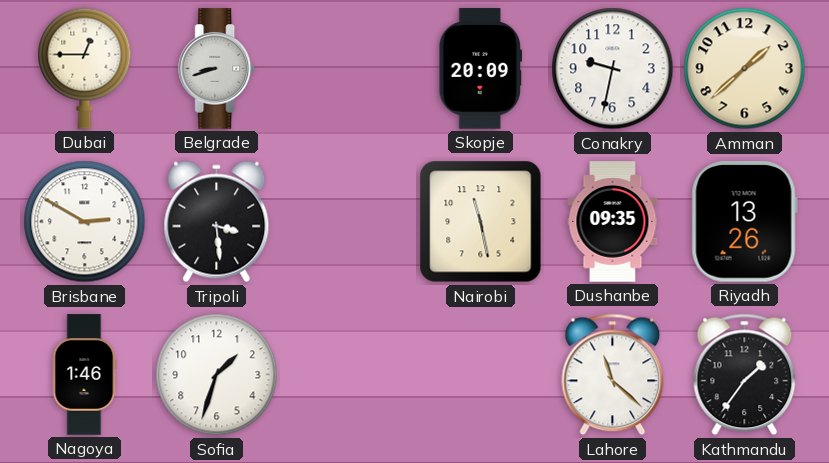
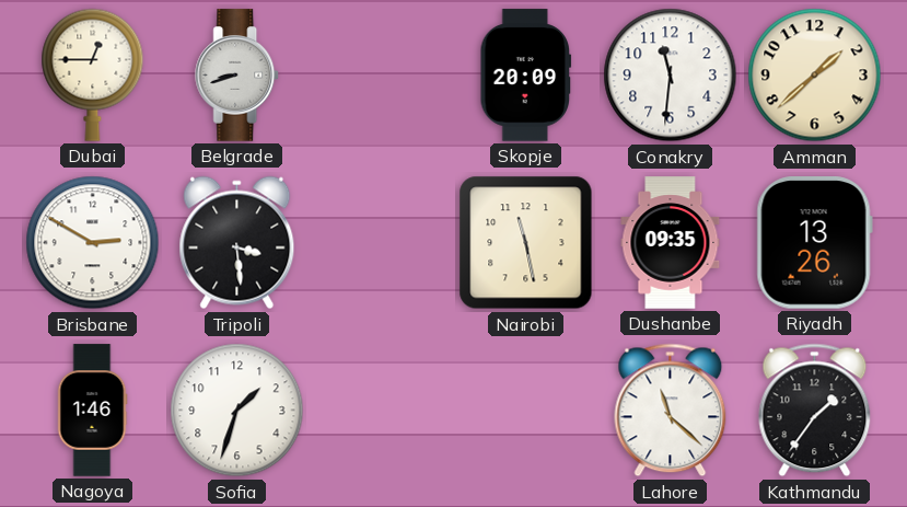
Conakry: 9:32 -> 11:31
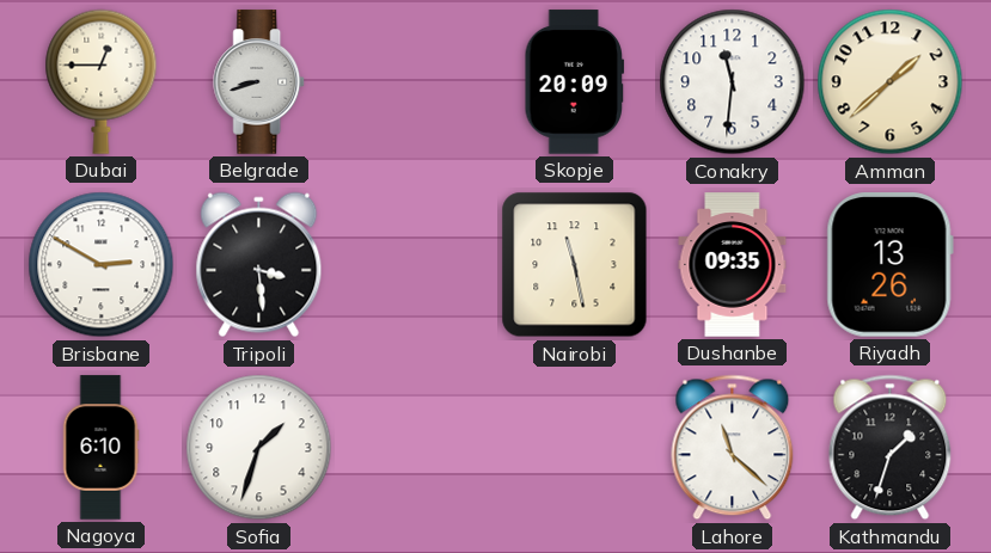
Nagoya: 1:46 -> 6:10
Kathmandu: 1:36 -> 1:33
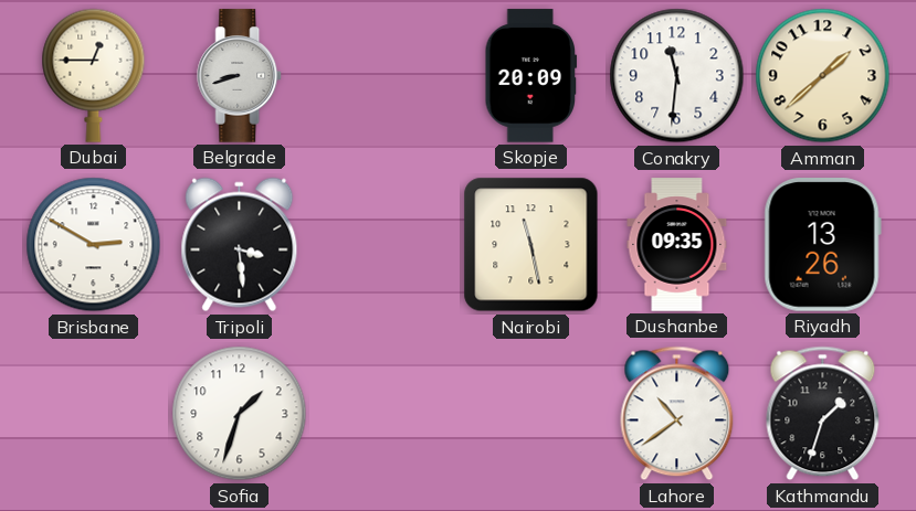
Nagoya: 6:10 -> none
Lahore: 11:22 -> 10:39
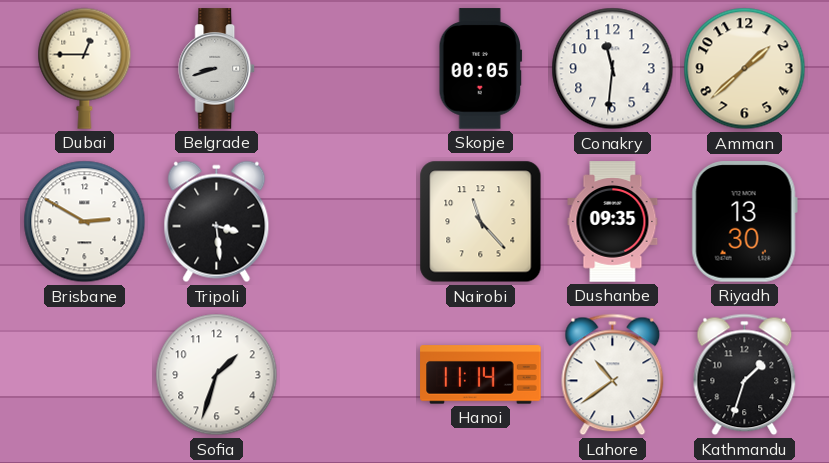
Skopje: 20:09 -> 00:05
Nairobi: 11:28 -> 11:23
Riyadh: 13:26 -> 13:30
Hanoi: none -> 11:14
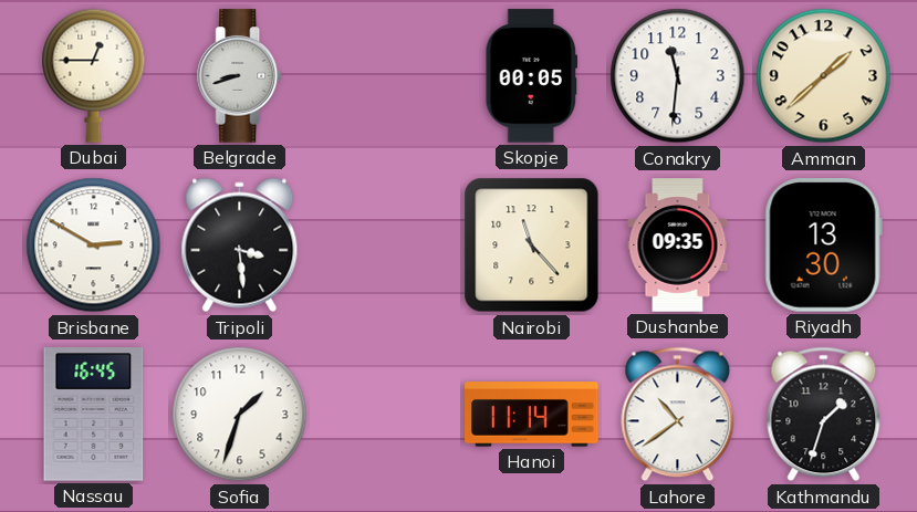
Nassau: none -> 16:45
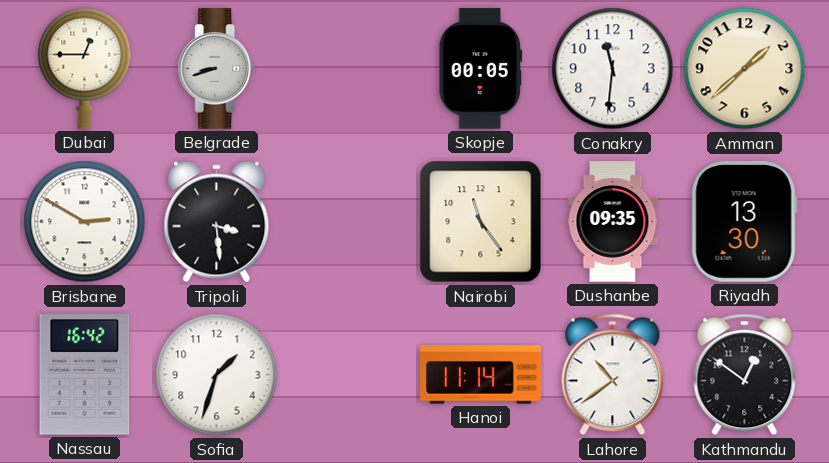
Nairobi: 11:23 -> 11:24
Nassau: 16:45 -> 16:42
Kathmandu: 1:33 -> 12:51
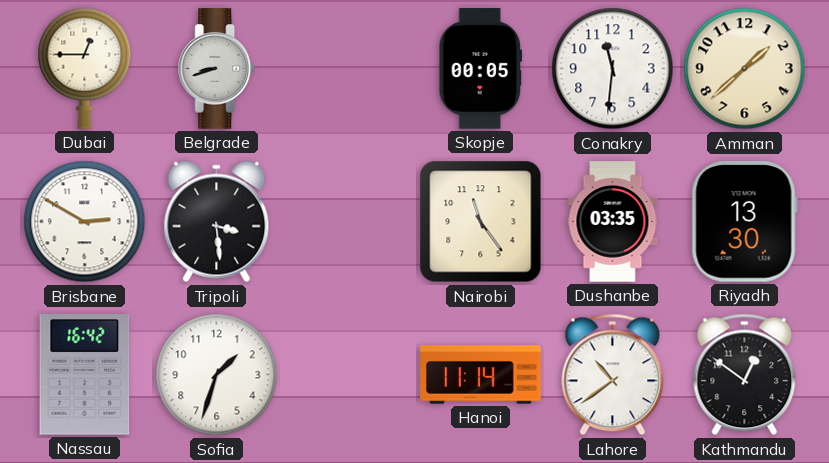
Dushanbe: 09:35 -> 03:35
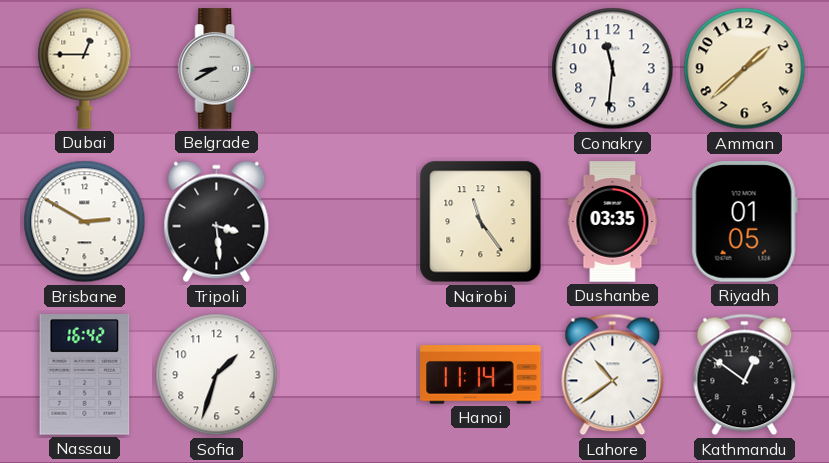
Belgrade: 8:42 -> 8:40
Skopje: 00:05 -> none
Riyadh: 13:30 -> 01:05
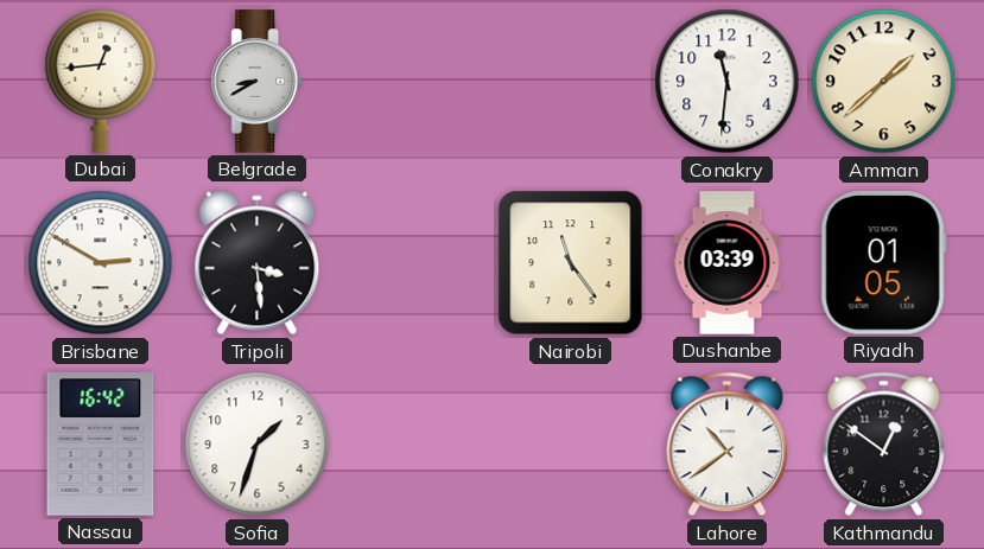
Dubai: 12:45 -> 12:44
Dushanbe: 03:35 -> 03:39
Hanoi: 11:14 -> none
